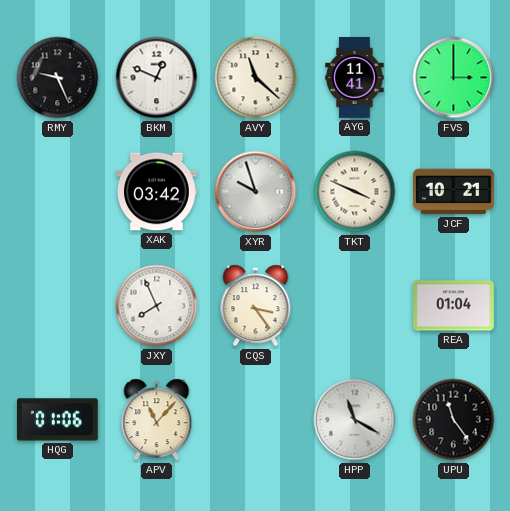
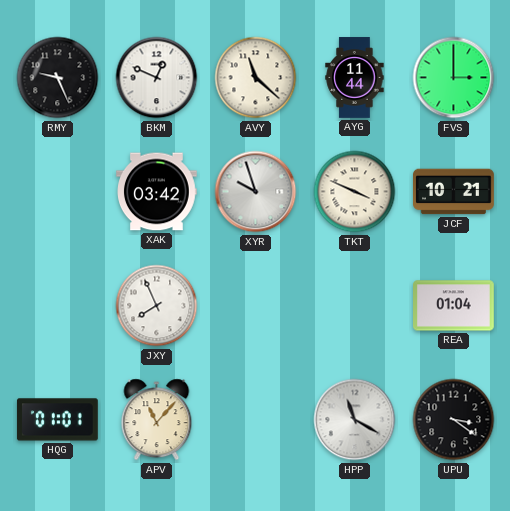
AYG: 11:41 -> 11:44
CQS: 3:24 -> none
HQG: 01:06 -> 01:01
UPU: 11:24 -> 3:21
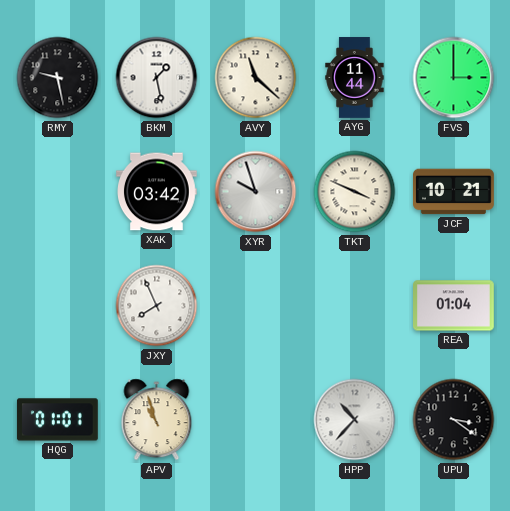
RMY: 9:26 -> 9:28
BKM: 12:49 -> 1:28
APV: 11:07 -> 10:57
HPP: 11:20 -> 10:37
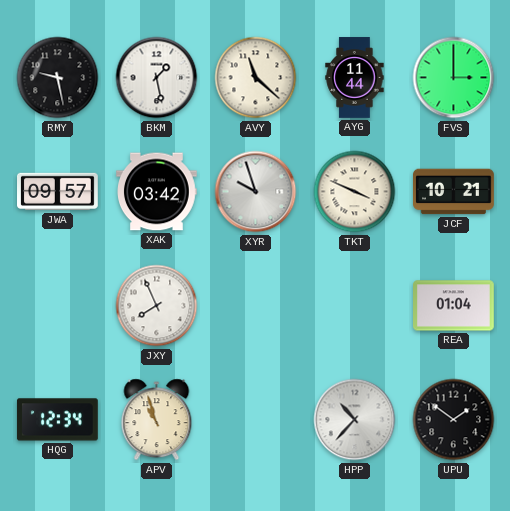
JWA: none -> 09:57
HQG: 01:01 -> 12:34
UPU: 3:21 -> 1:51
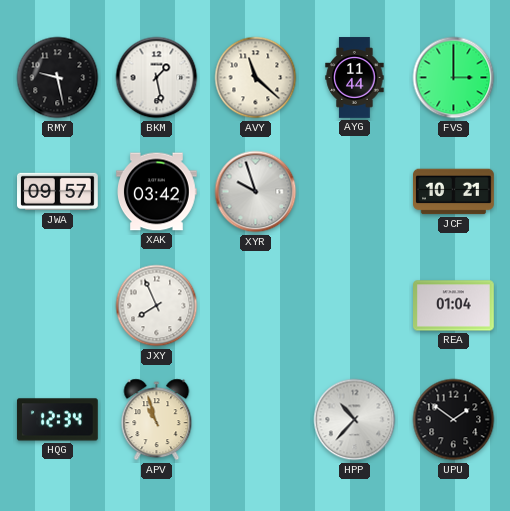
TKT: 3:49 -> none
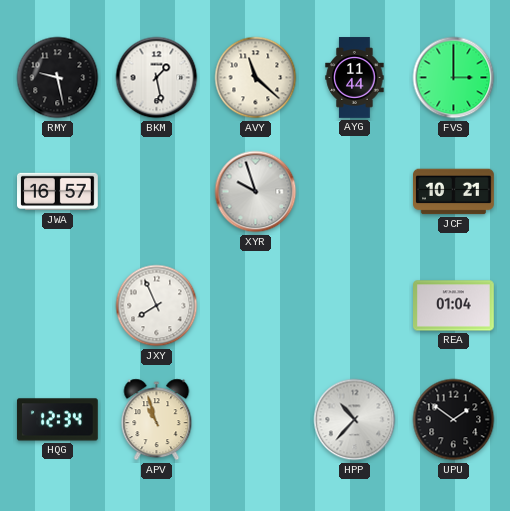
JWA: 09:57 -> 16:57
XAK: 03:42 -> none
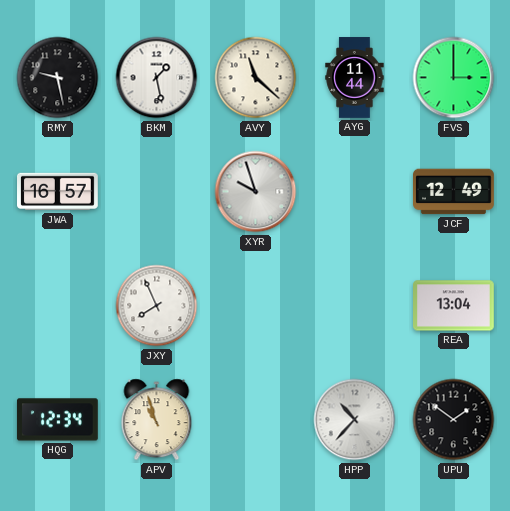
JCF: 10:21 -> 12:49
REA: 01:04 -> 13:04
